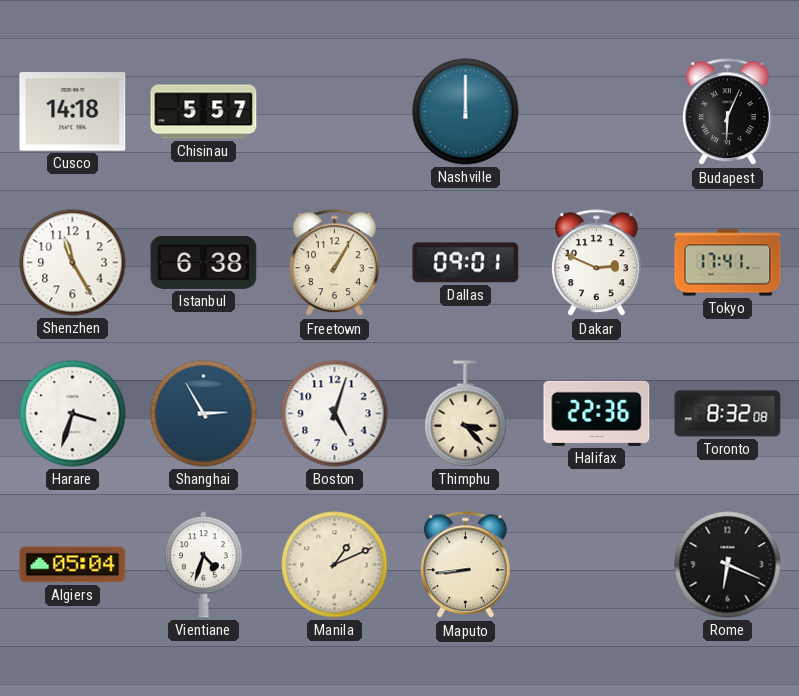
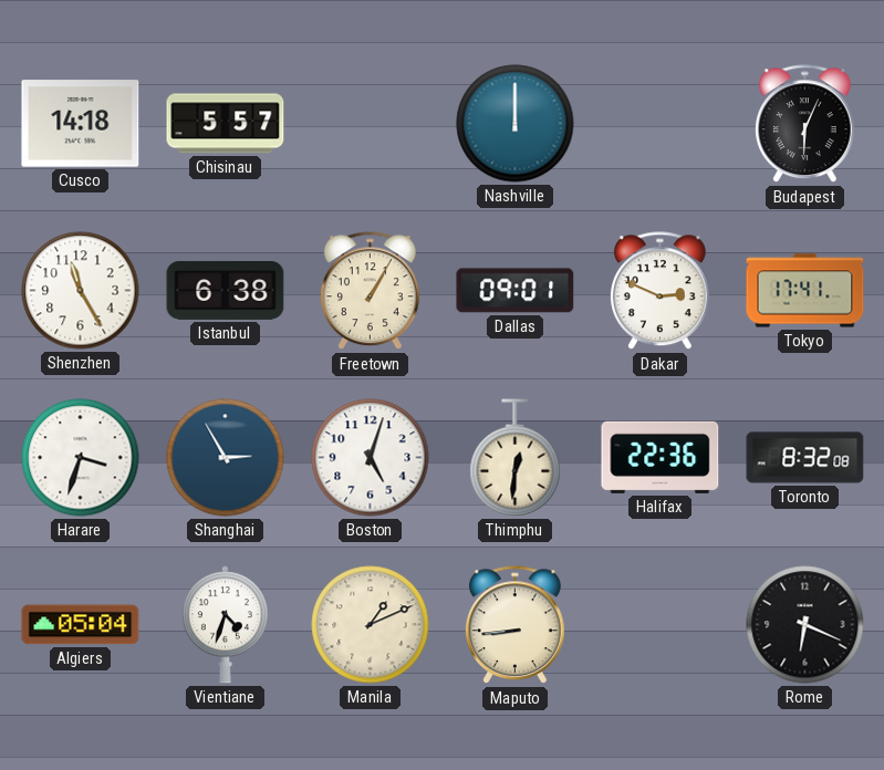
Thimphu: 3:23 -> 12:31
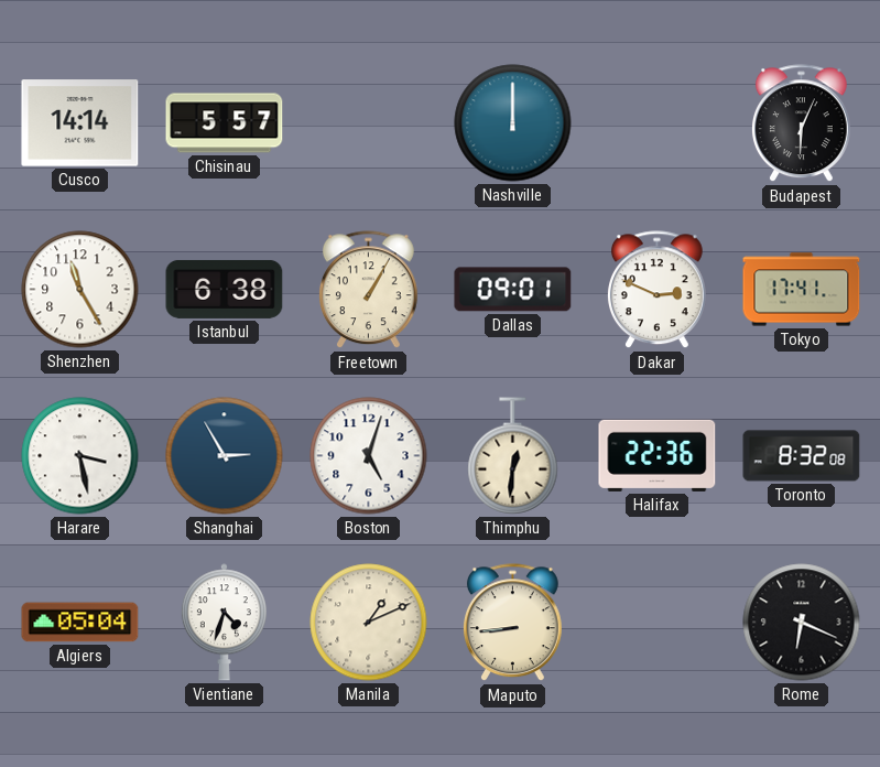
Cusco: 14:18 -> 14:14
Harare: 3:33 -> 3:28
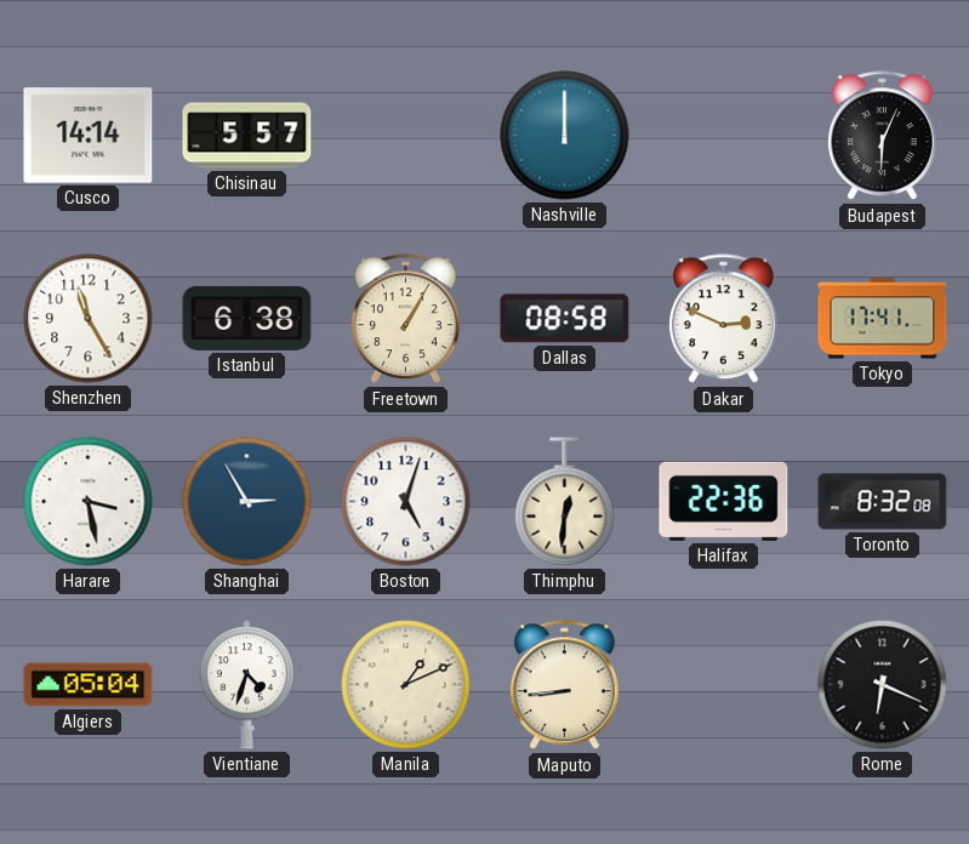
Dallas: 09:01 -> 08:58
